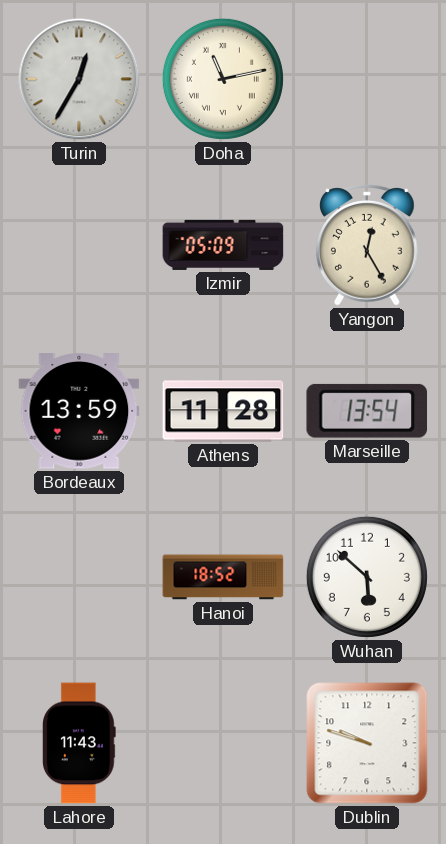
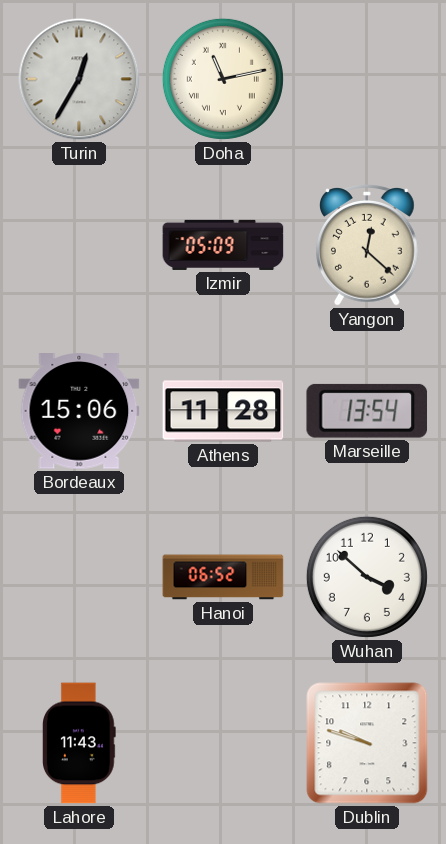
Yangon: 12:25 -> 12:22
Bordeaux: 13:59 -> 15:06
Hanoi: 18:52 -> 06:52
Wuhan: 5:52 -> 3:52
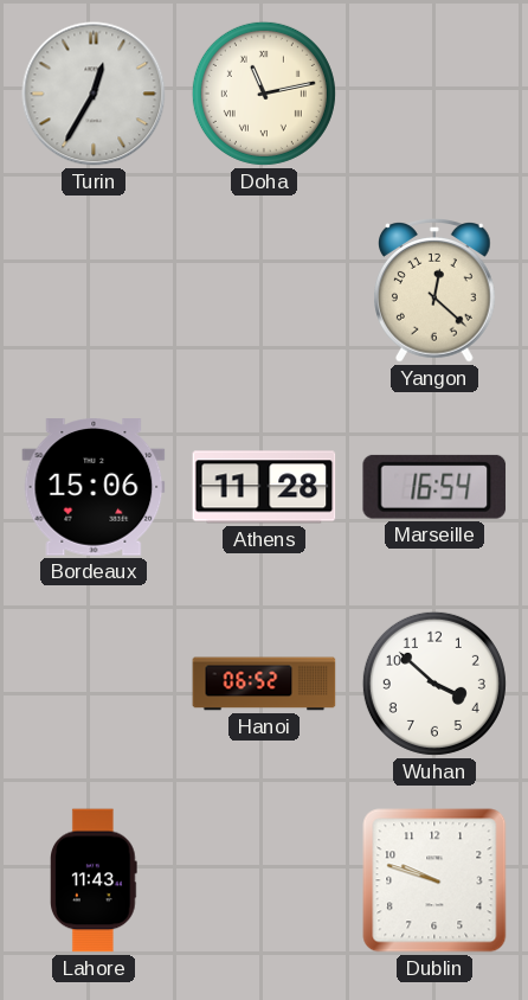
Izmir: 05:09 -> none
Marseille: 13:54 -> 16:54
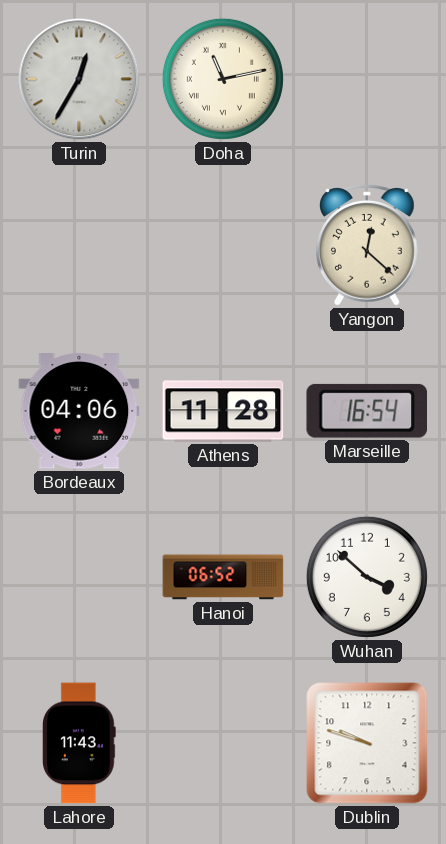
Bordeaux: 15:06 -> 04:06
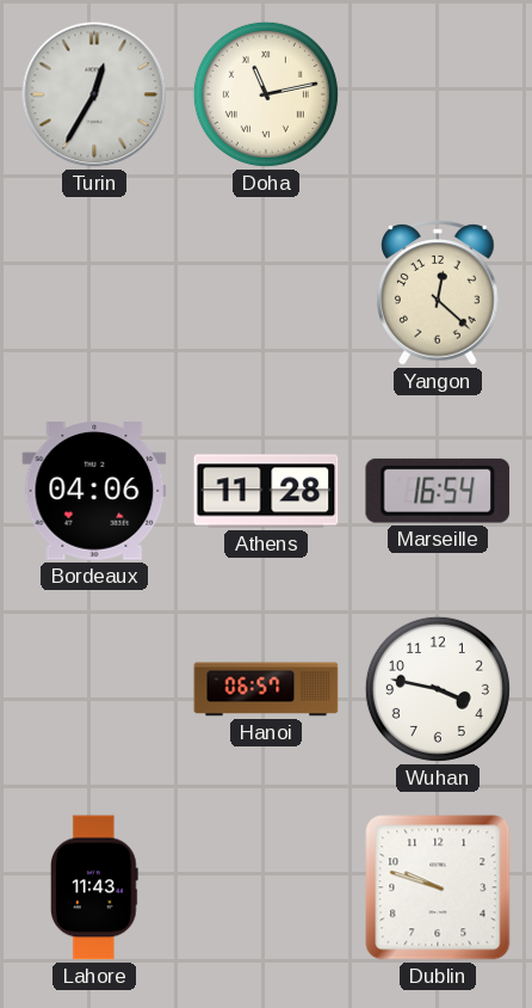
Hanoi: 06:52 -> 06:57
Wuhan: 3:52 -> 3:47
